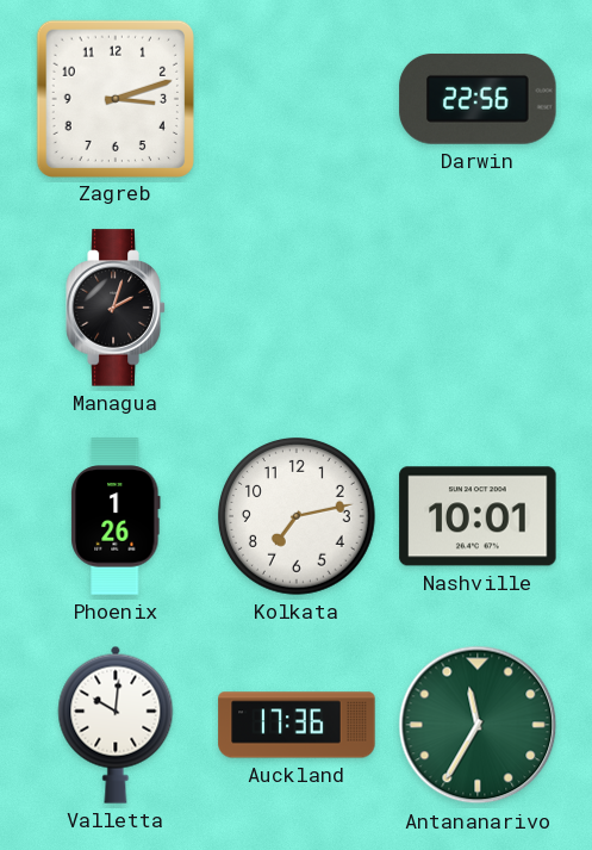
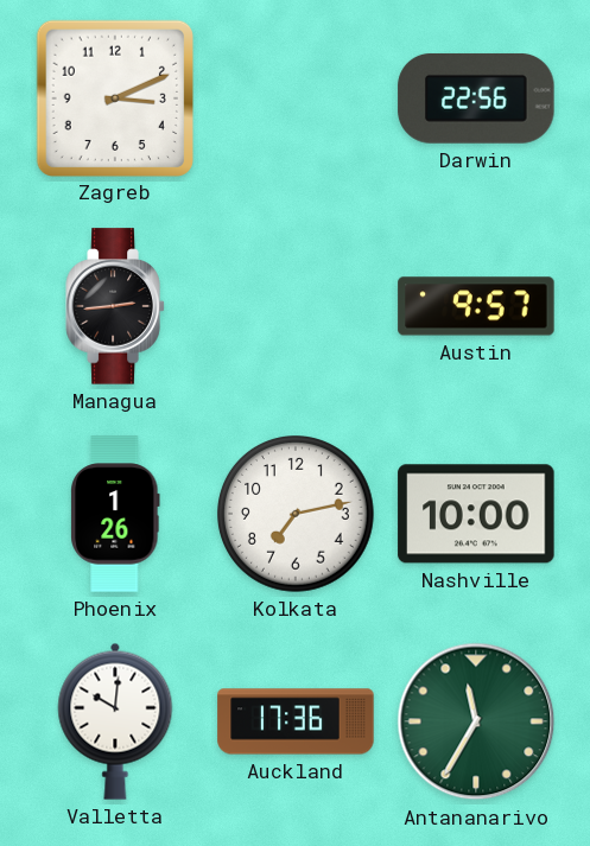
Zagreb: 3:12 -> 3:11
Managua: 2:03 -> 2:44
Austin: none -> 9:57
Nashville: 10:01 -> 10:00
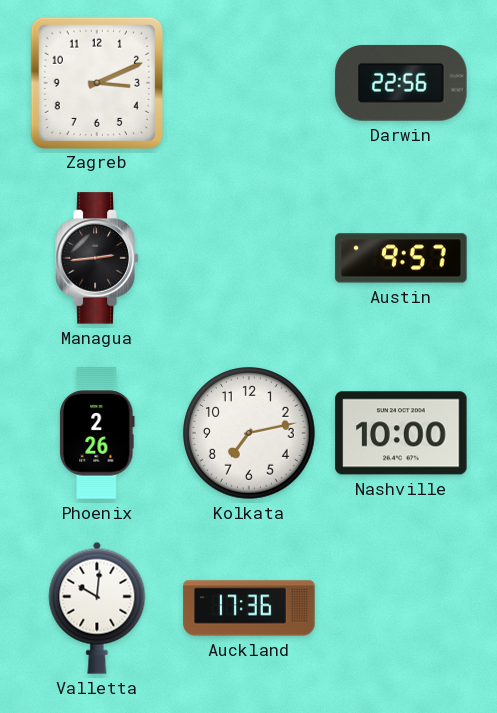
Phoenix: 1:26 -> 2:26
Antananarivo: 11:35 -> none
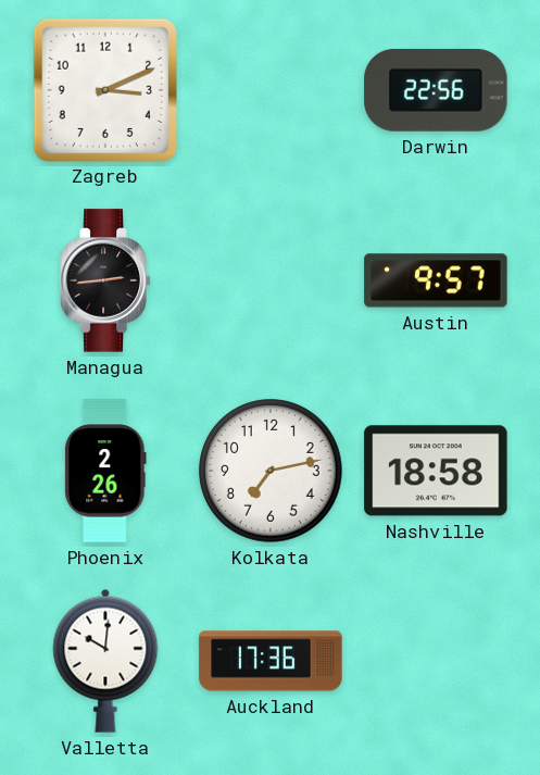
Nashville: 10:00 -> 18:58
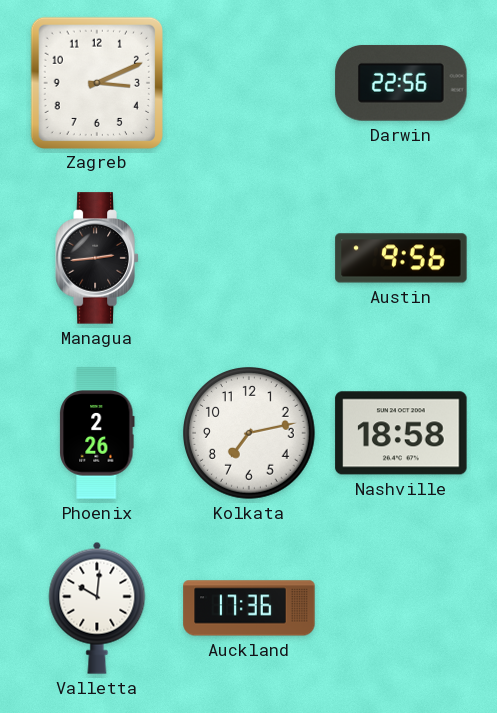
Austin: 9:57 -> 9:56
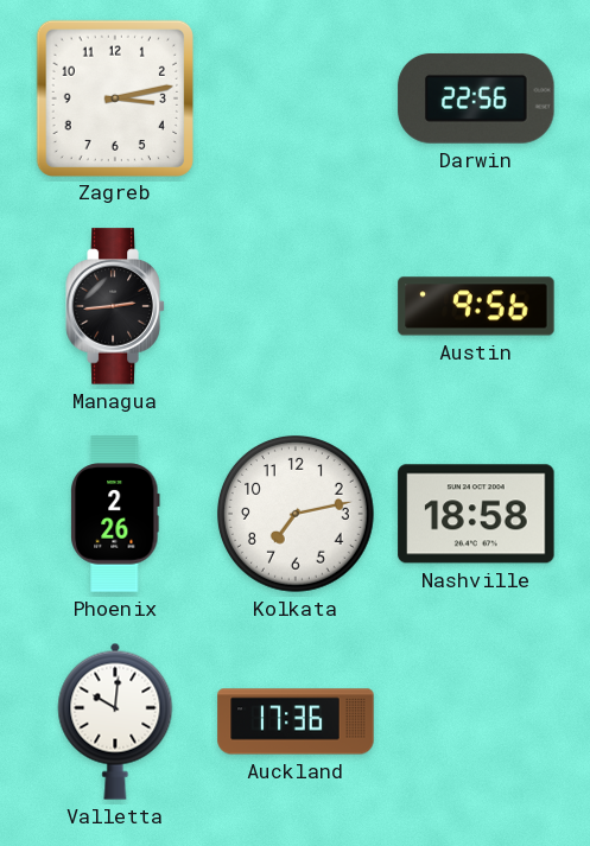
Zagreb: 3:11 -> 3:13
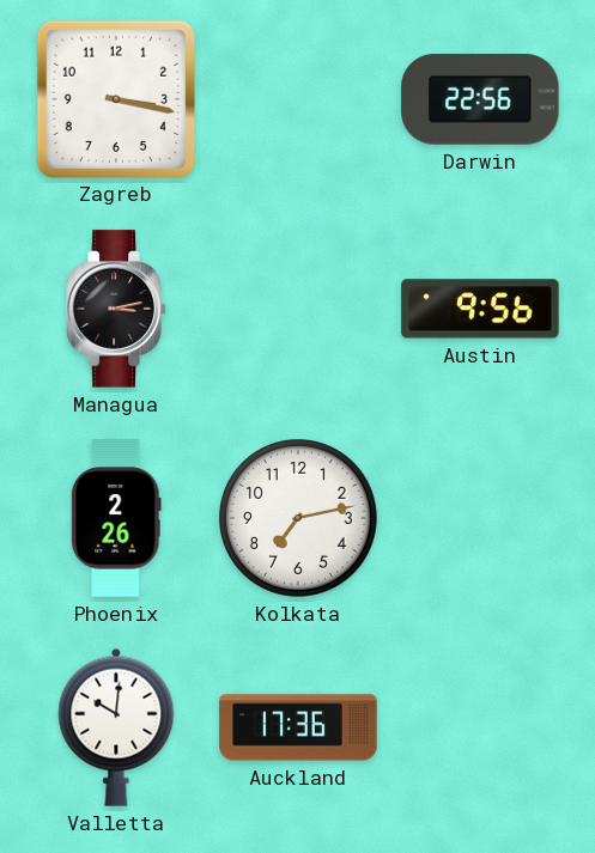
Zagreb: 3:13 -> 3:17
Managua: 2:44 -> 3:13
Nashville: 18:58 -> none
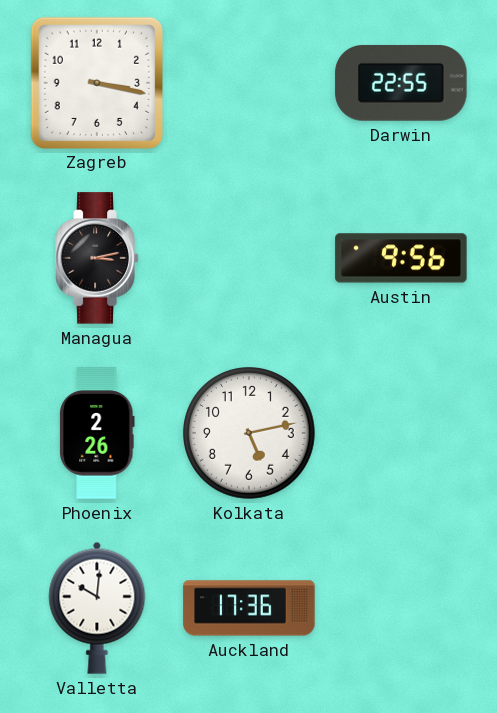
Darwin: 22:56 -> 22:55
Kolkata: 7:13 -> 5:13
